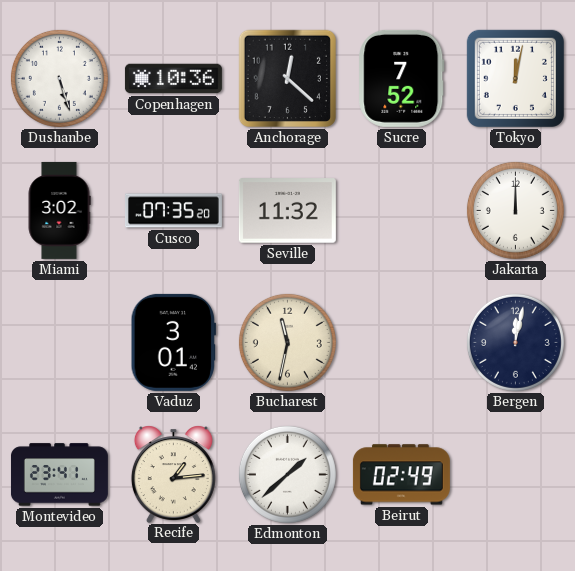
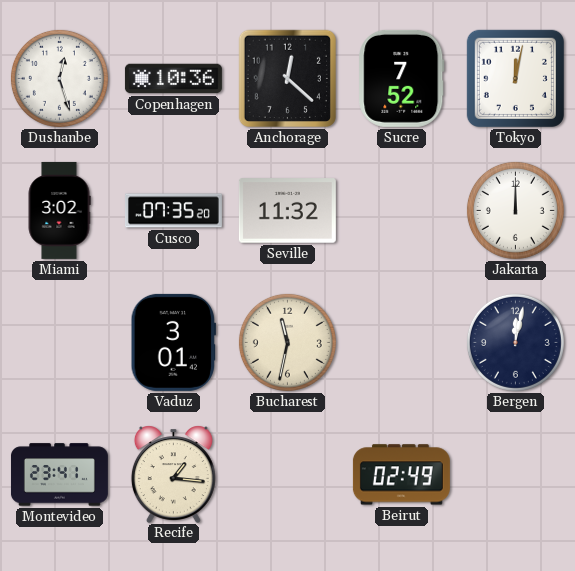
Dushanbe: 5:27 -> 12:27
Recife: 1:14 -> 1:16
Edmonton: 1:38 -> none
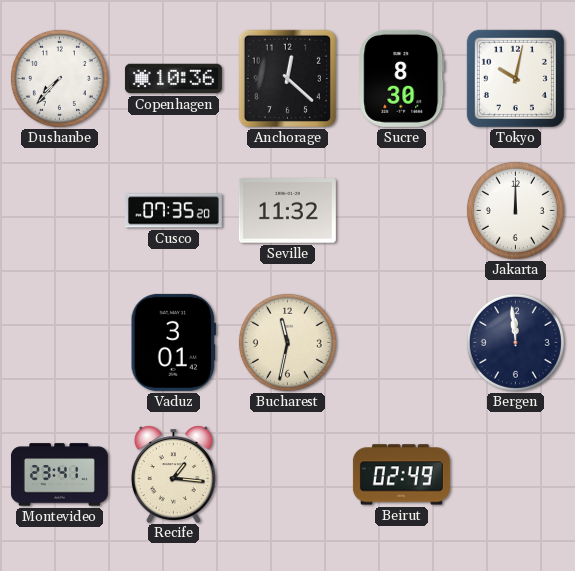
Dushanbe: 12:27 -> 7:37
Sucre: 7:52 -> 8:30
Tokyo: 12:02 -> 10:02
Miami: 3:02 -> none
Bergen: 12:02 -> 11:59
